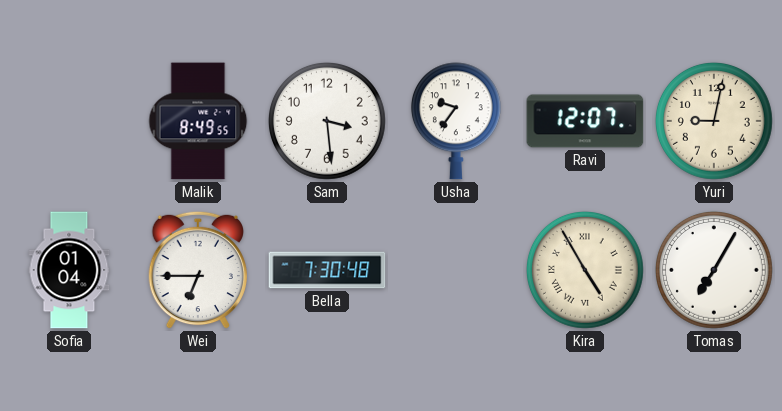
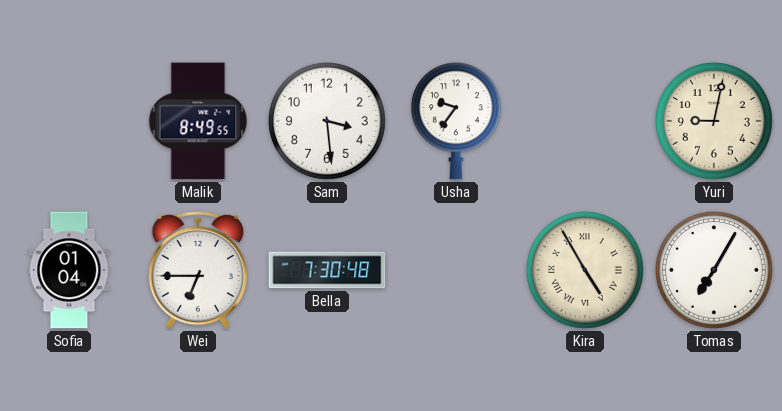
Ravi: 12:07 -> none
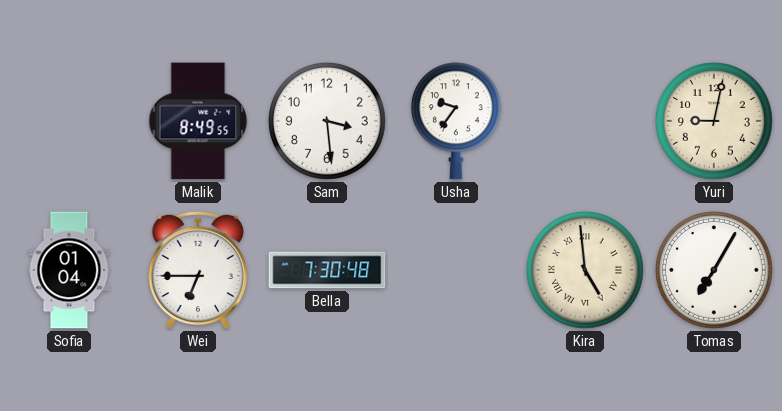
Kira: 4:55 -> 4:59
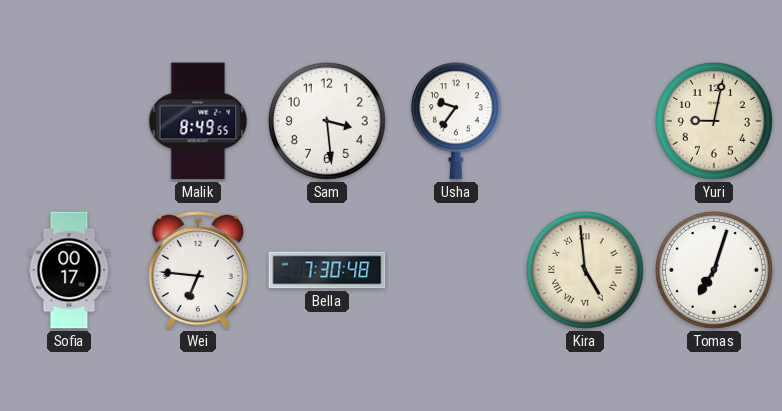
Sofia: 01:04 -> 00:17
Wei: 6:45 -> 6:46
Tomas: 7:05 -> 7:03
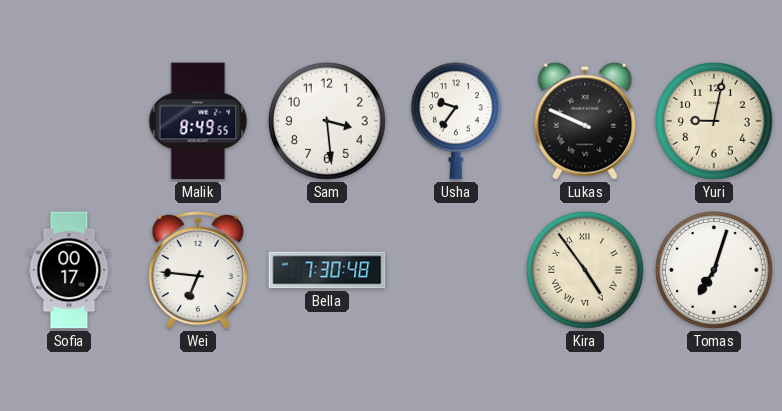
Lukas: none -> 9:49
Kira: 4:59 -> 4:54
